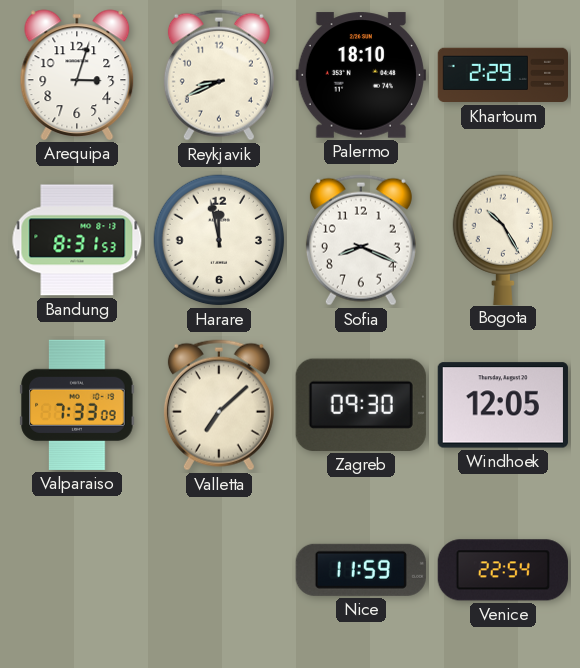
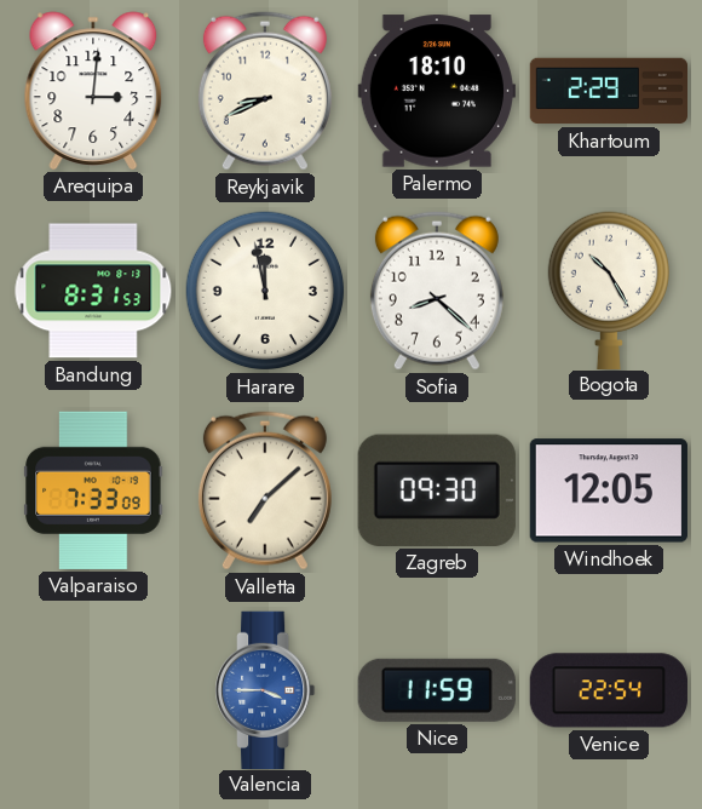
Arequipa: 3:03 -> 3:01
Sofia: 8:19 -> 8:22
Valencia: none -> 3:45
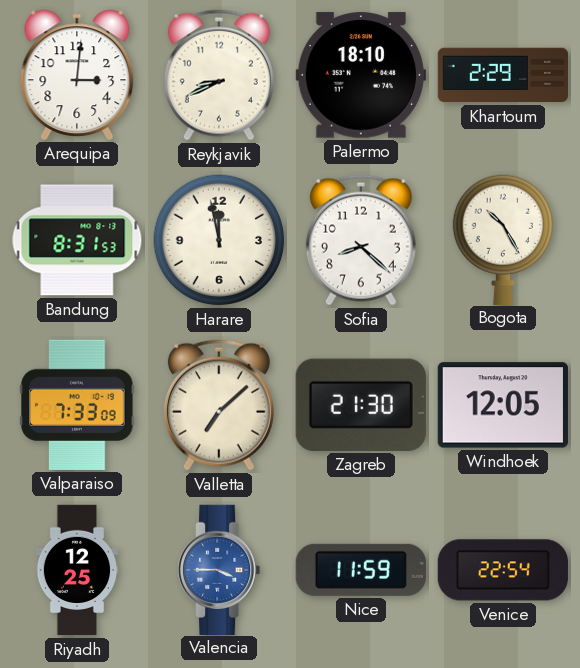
Zagreb: 09:30 -> 21:30
Riyadh: none -> 12:25
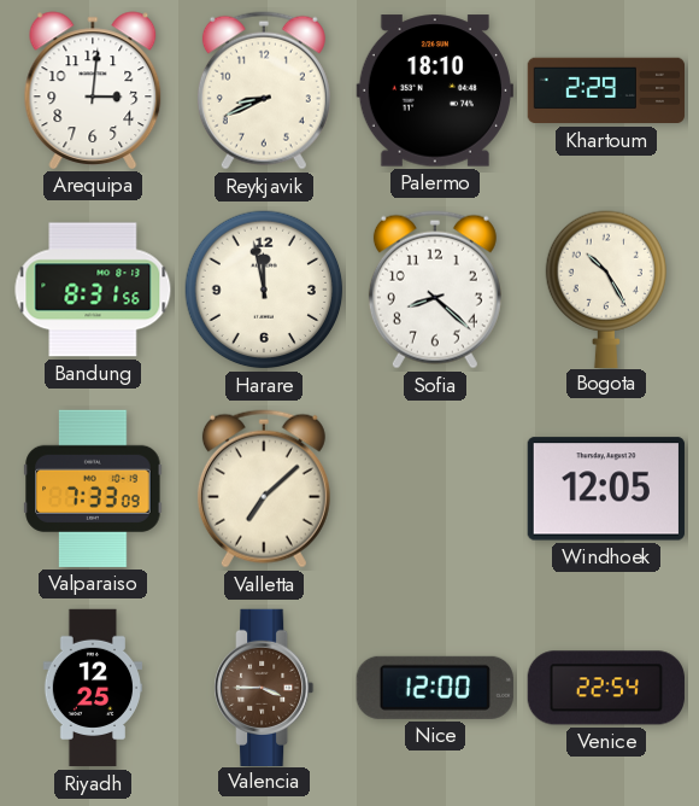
Bandung: 8:31:53 -> 8:31:56
Zagreb: 21:30 -> none
Valencia dial: blue -> brown
Nice: 11:59 -> 12:00
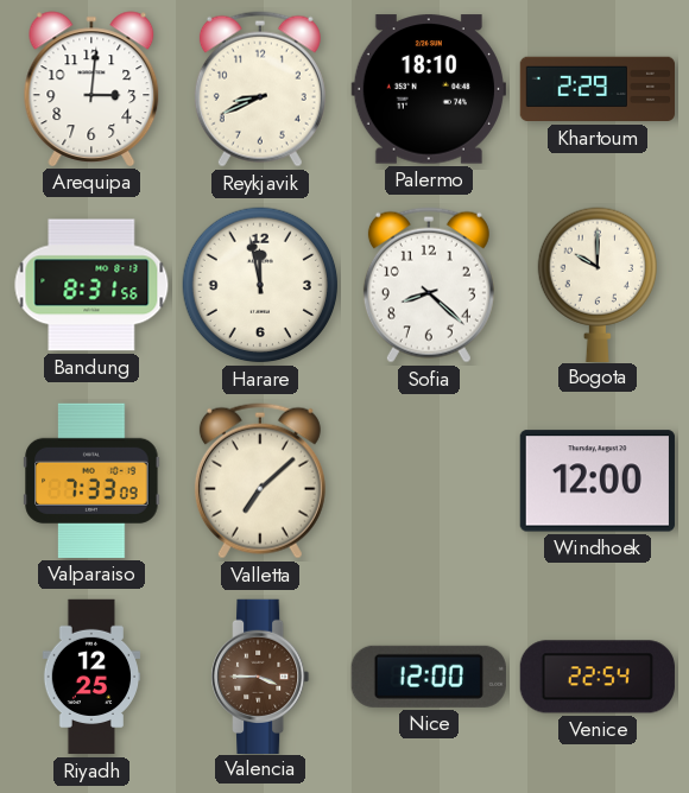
Bogota: 10:25 -> 10:00
Windhoek: 12:05 -> 12:00
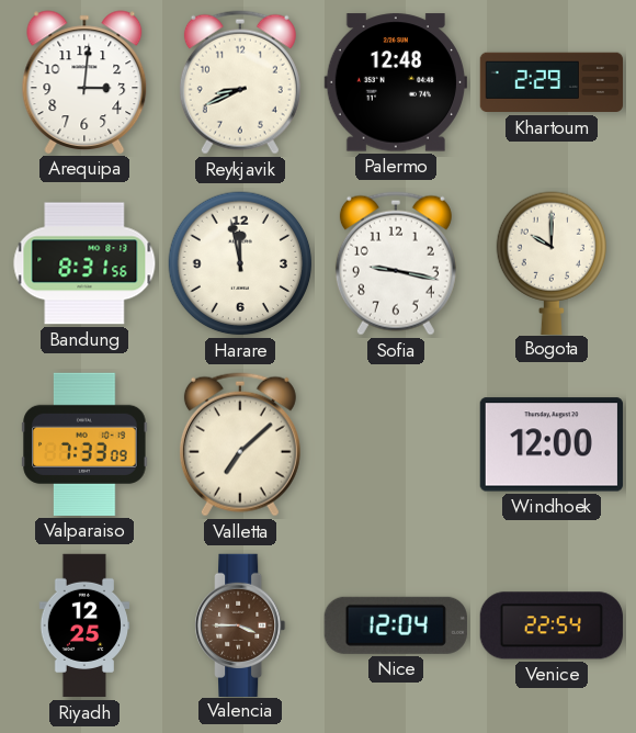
Palermo: 18:10 -> 12:48
Sofia: 8:22 -> 9:17
Nice: 12:00 -> 12:04
